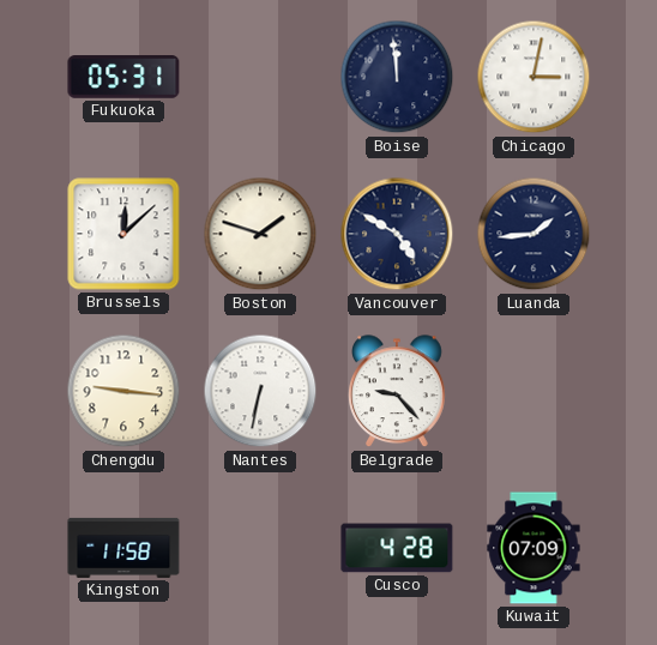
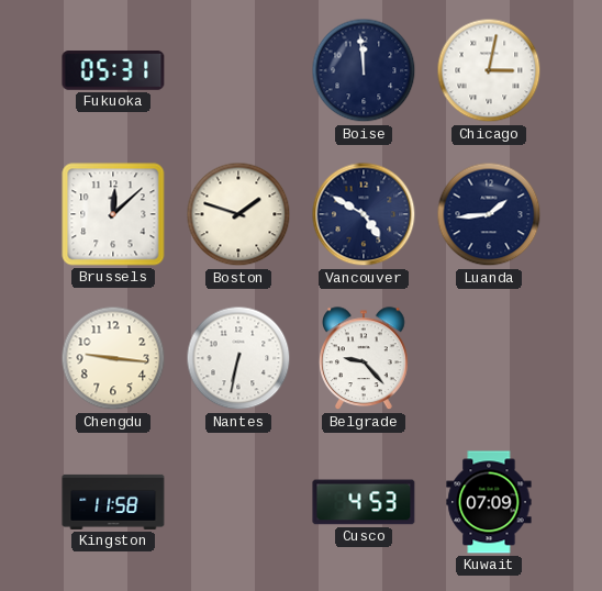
Cusco: 4:28 -> 4:53
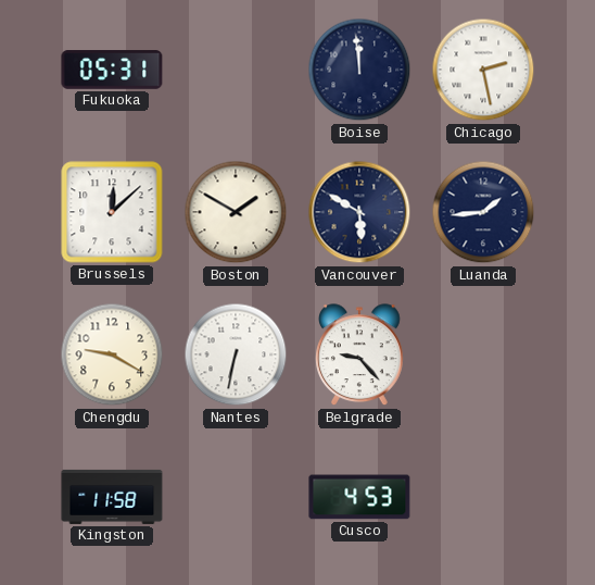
Chicago: 3:02 -> 2:28
Boston: 1:48 -> 1:50
Vancouver: 4:50 -> 5:50
Chengdu: 9:16 -> 9:20
Kuwait: 07:09 -> none
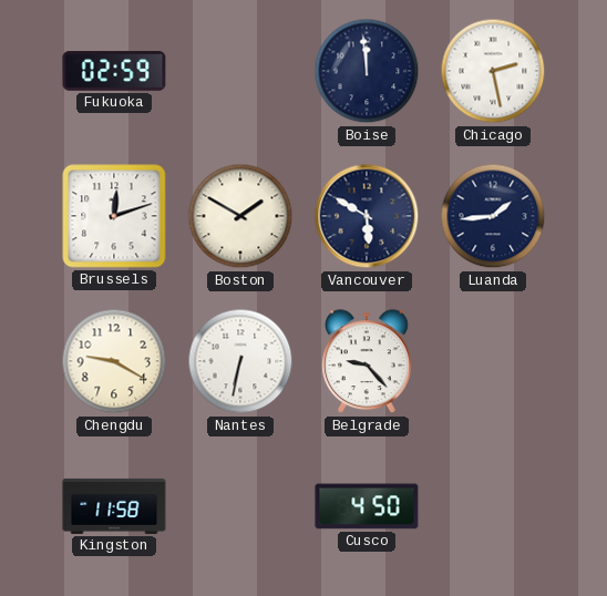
Fukuoka: 05:31 -> 02:59
Brussels: 12:08 -> 12:12
Cusco: 4:53 -> 4:50
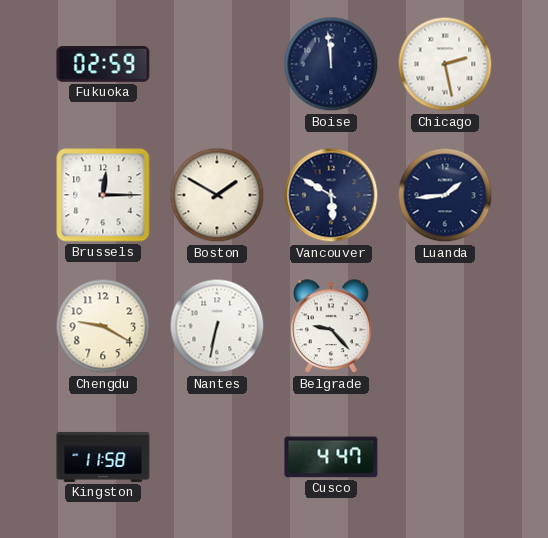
Brussels: 12:12 -> 12:15
Cusco: 4:50 -> 4:47
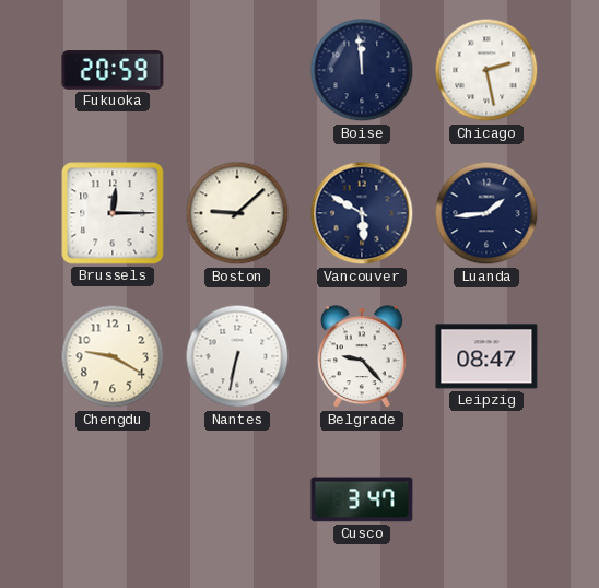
Fukuoka: 02:59 -> 20:59
Boston: 1:50 -> 9:08
Leipzig: none -> 08:47
Kingston: 11:58 -> none
Cusco: 4:47 -> 3:47
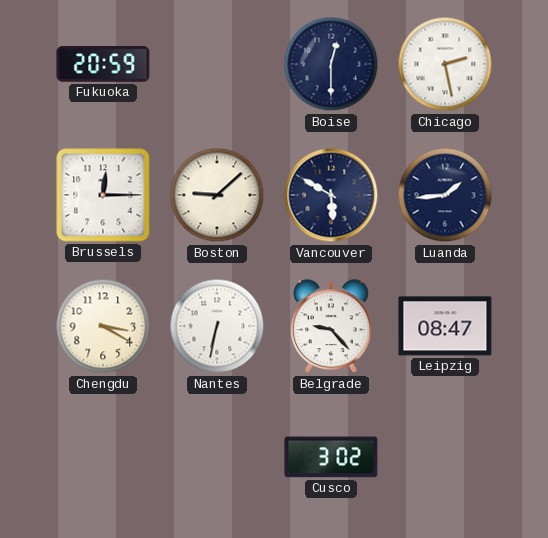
Boise: 11:59 -> 12:30
Chengdu: 9:20 -> 3:20
Cusco: 3:47 -> 3:02
